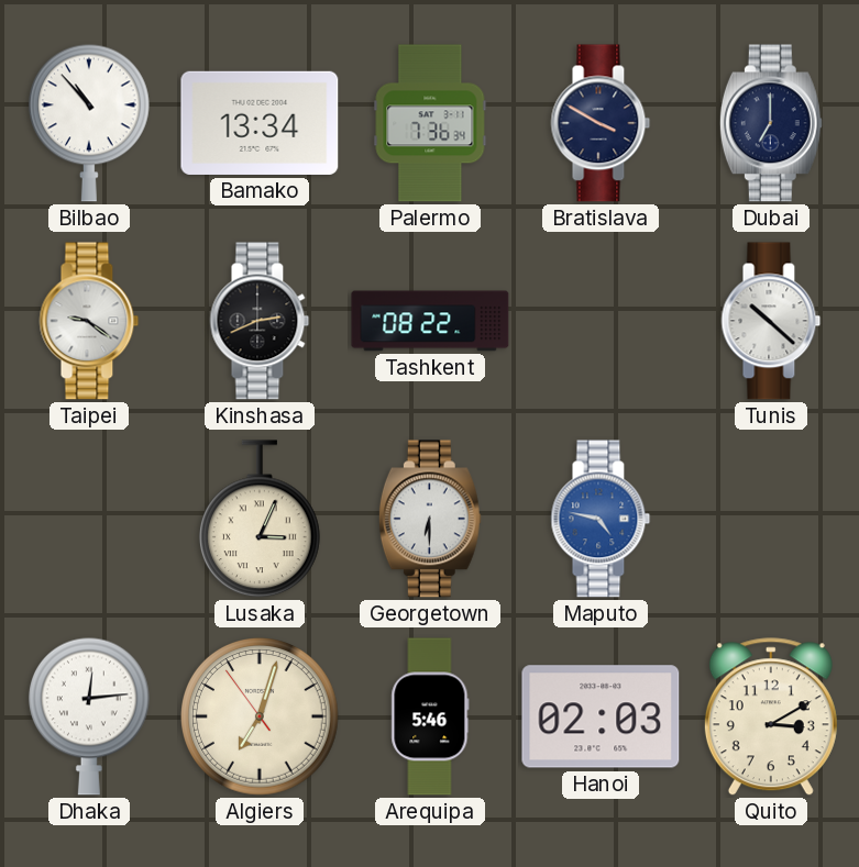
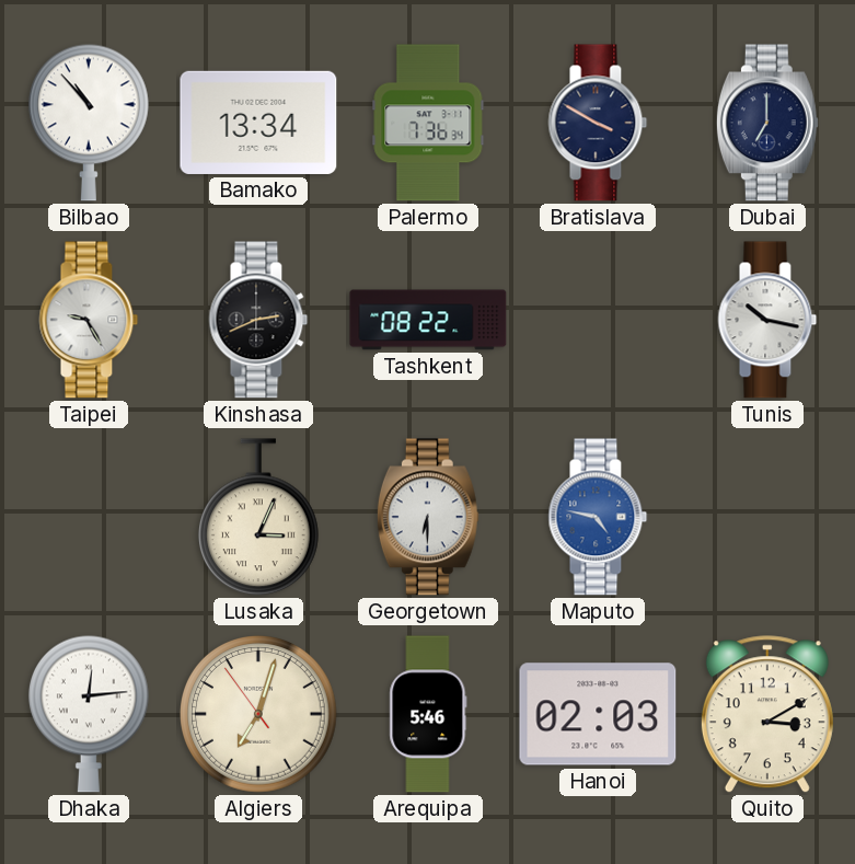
Taipei: 9:21 -> 9:25
Tunis: 10:22 -> 10:17
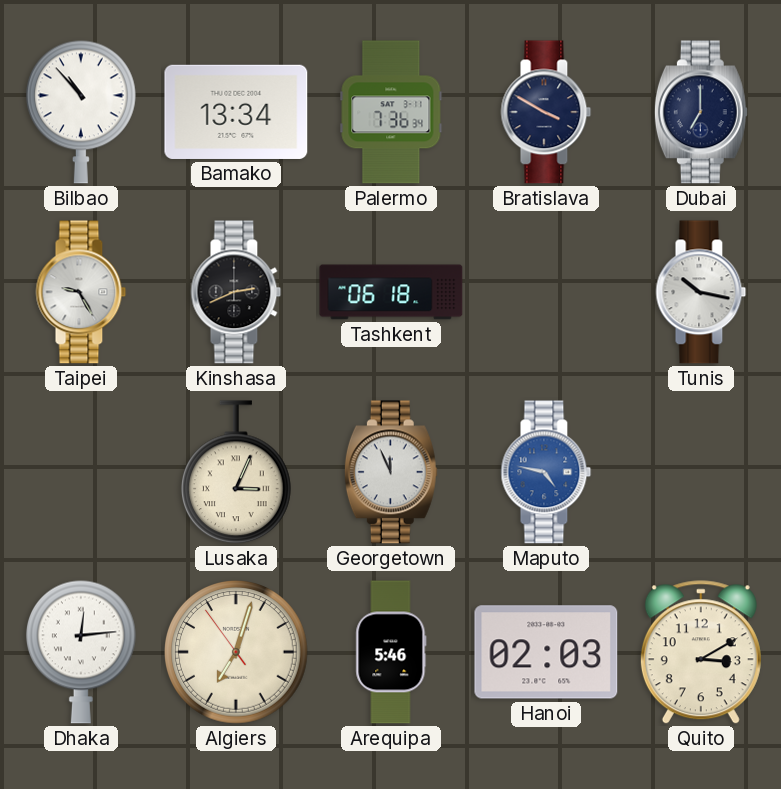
Tashkent: 08:22 -> 06:18
Georgetown: 6:30 -> 11:56
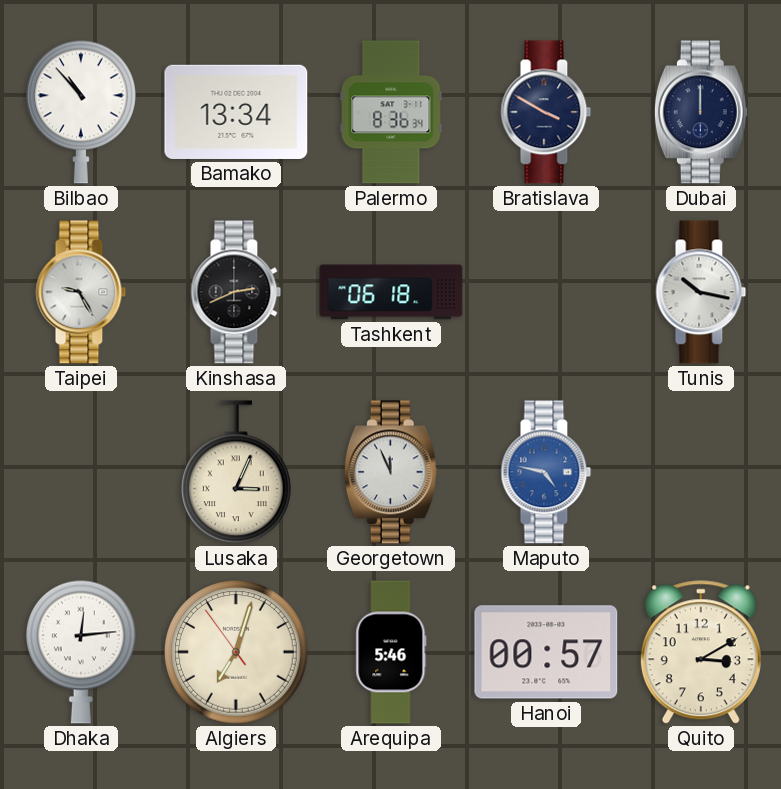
Palermo: 7:36 -> 8:36
Dubai: 7:00 -> 12:00
Hanoi: 02:03 -> 00:57
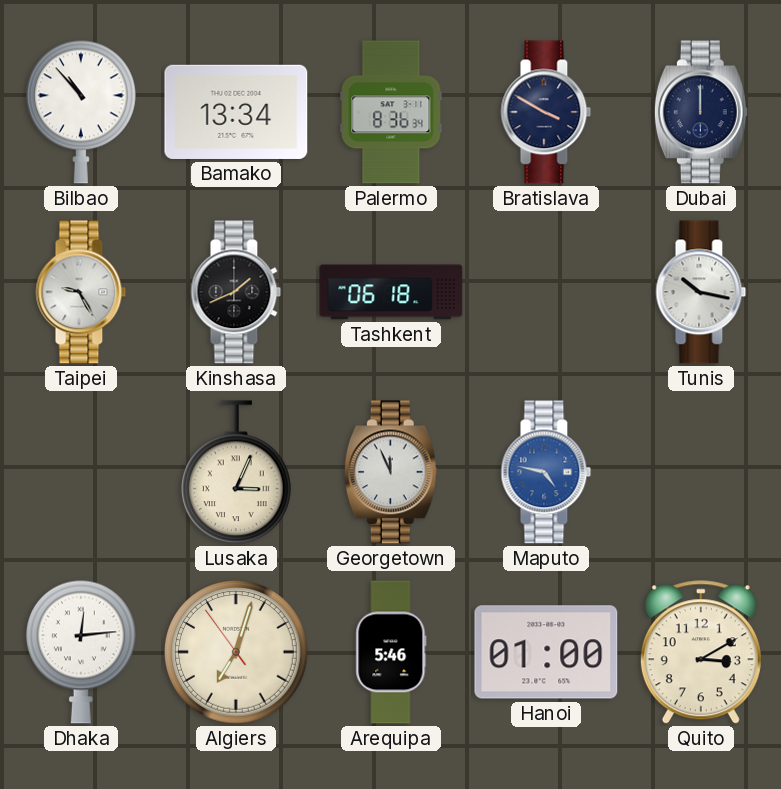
Kinshasa: 2:41 -> 1:41
Hanoi: 00:57 -> 01:00
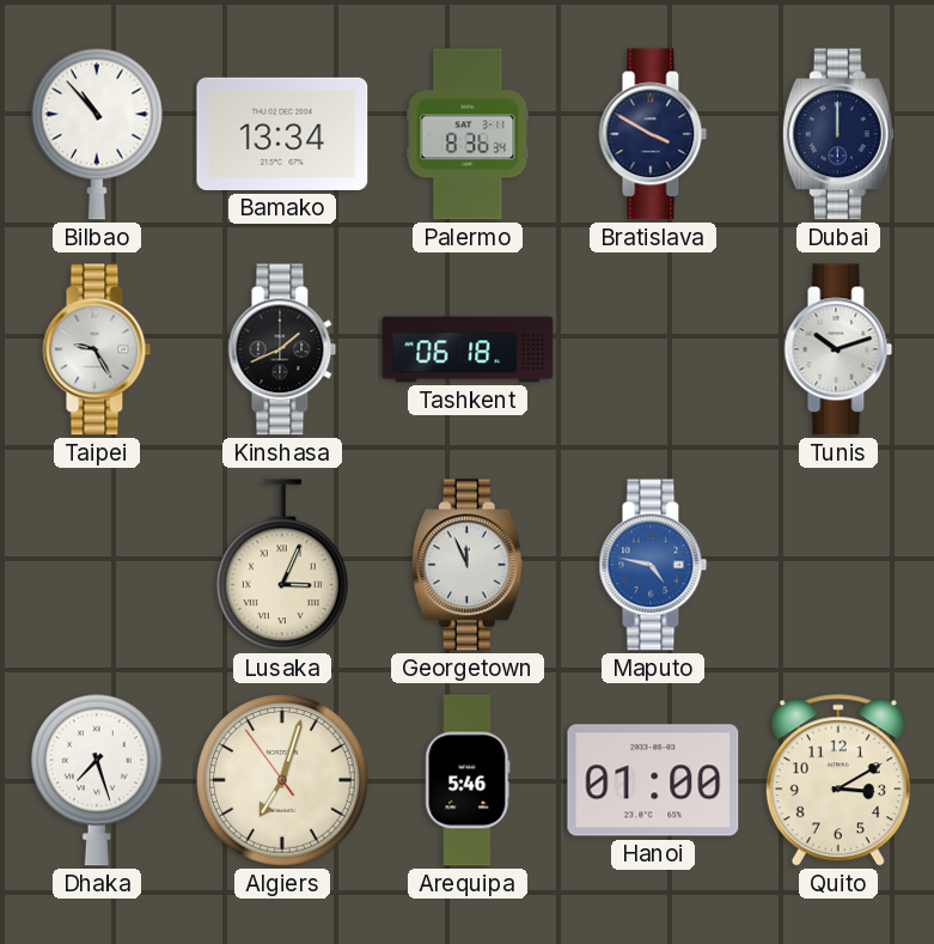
Tunis: 10:17 -> 10:12
Dhaka: 12:14 -> 7:27
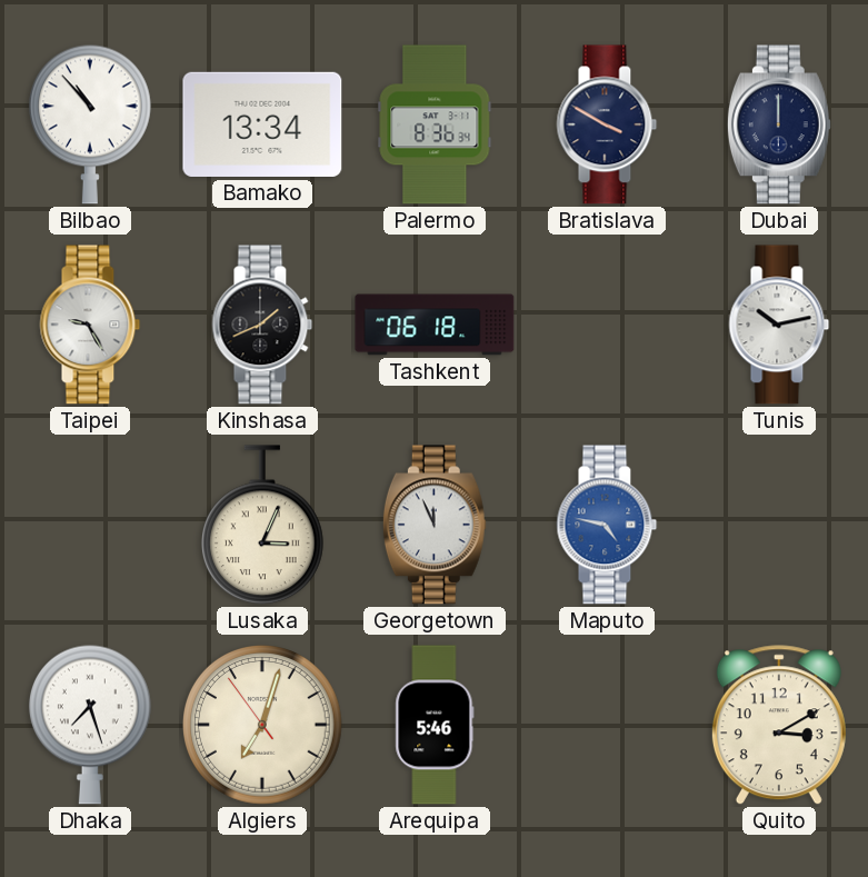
Tunis: 10:12 -> 10:13
Hanoi: 01:00 -> none
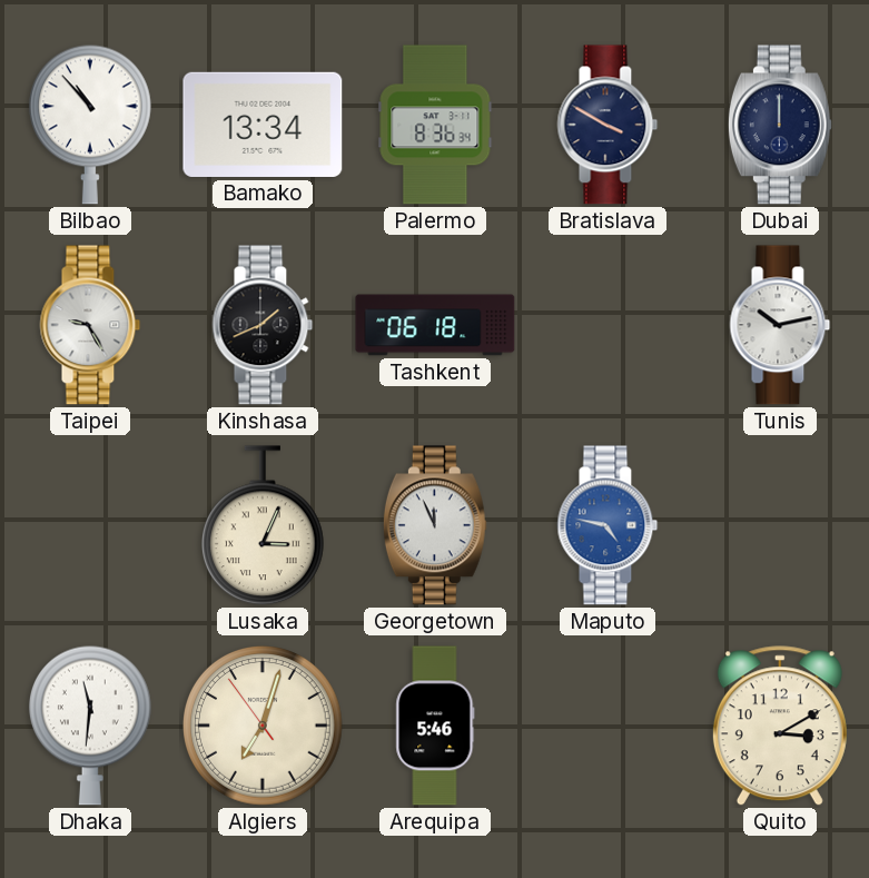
Dhaka: 7:27 -> 11:31
